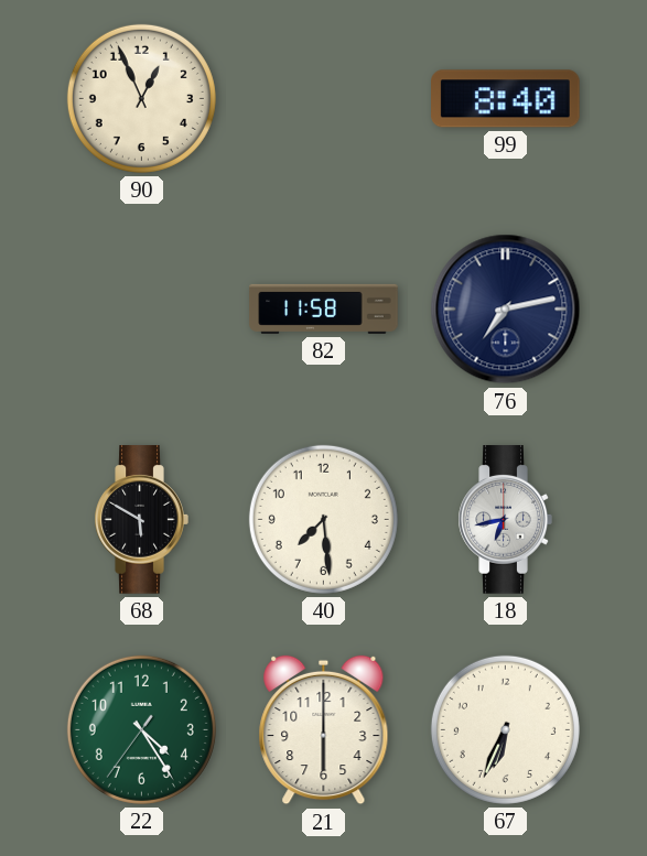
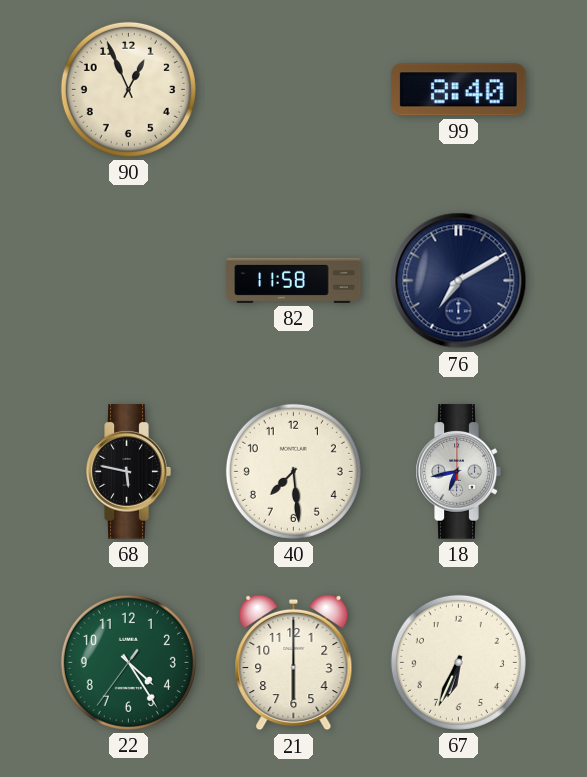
76: 7:13 -> 7:10
68: 5:50 -> 5:47
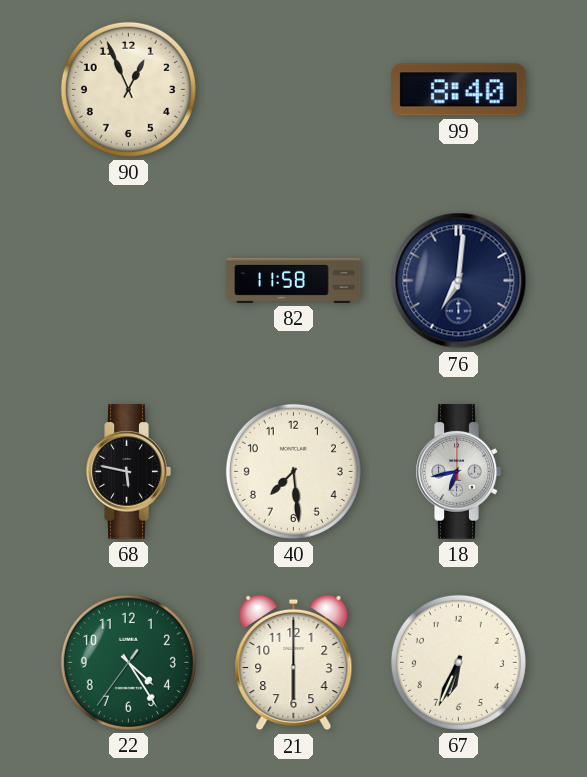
76: 7:10 -> 7:01
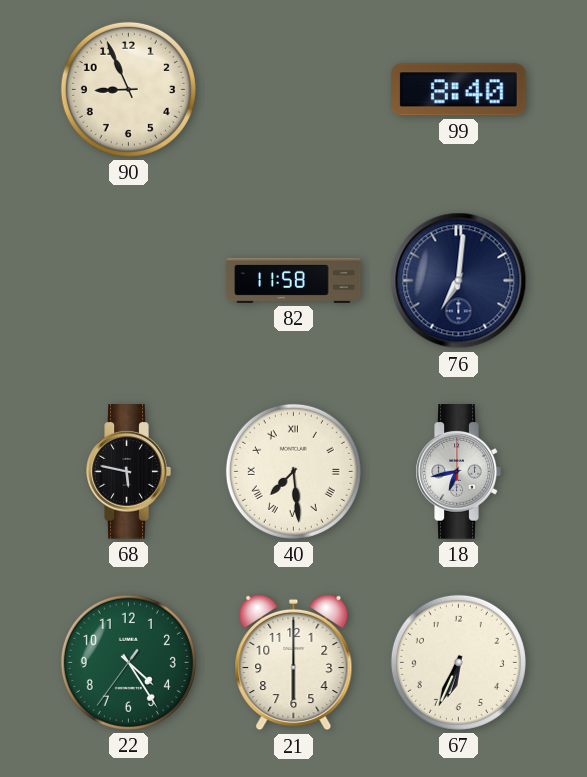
90: 12:56 -> 8:56
40 numerals: Arabic -> Roman
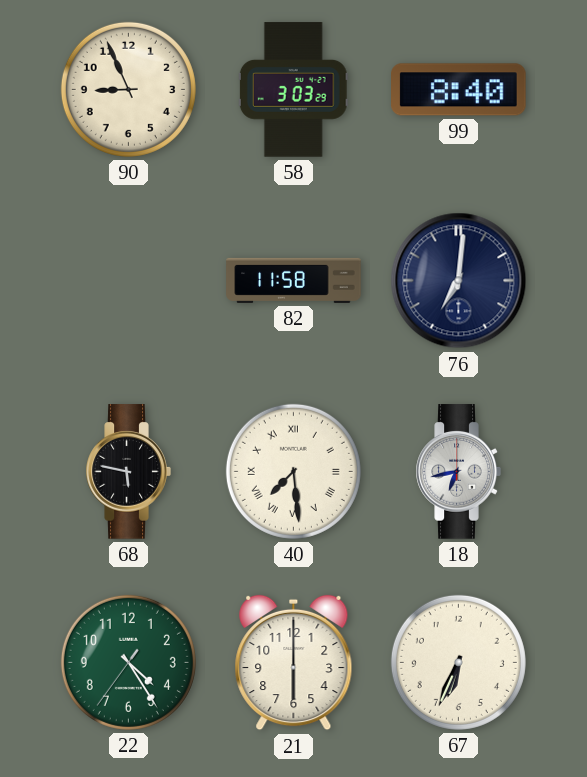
58: none -> 3:03
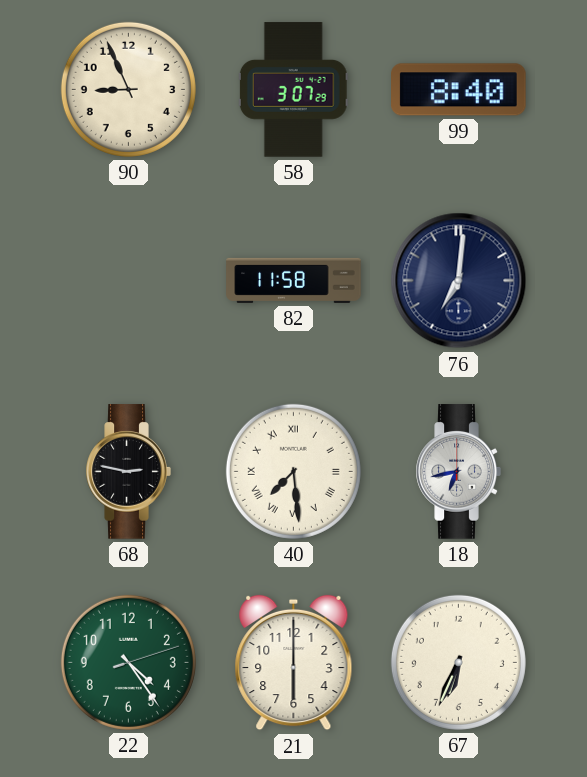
58: 3:03 -> 3:07
68: 5:47 -> 2:47
22: 4:24:36 -> 4:24:12
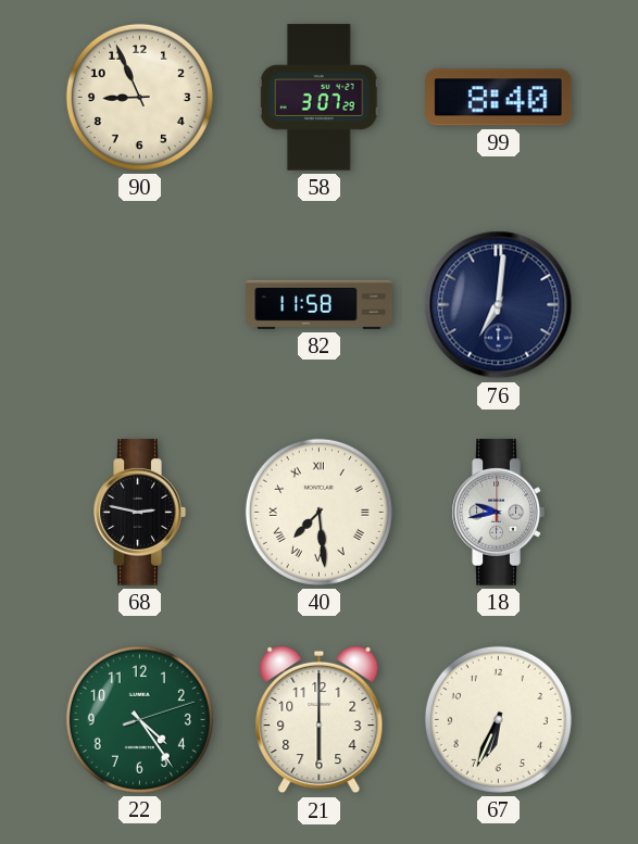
18: 6:43 -> 9:43
